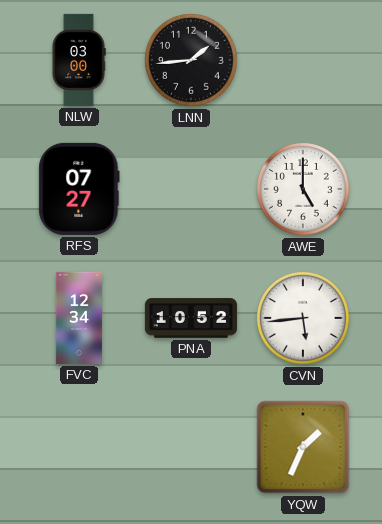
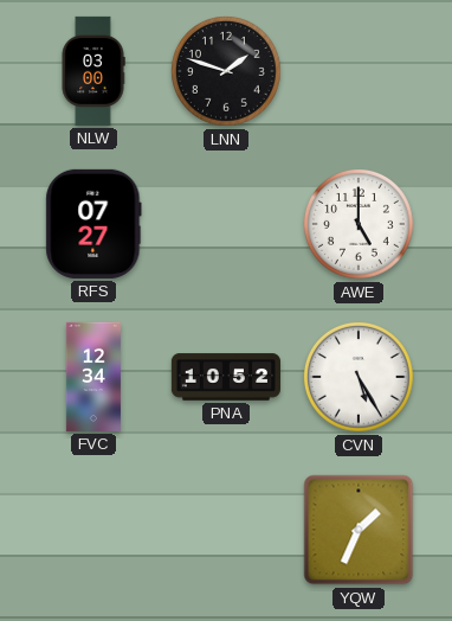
LNN: 1:44 -> 1:48
CVN: 5:44 -> 5:25
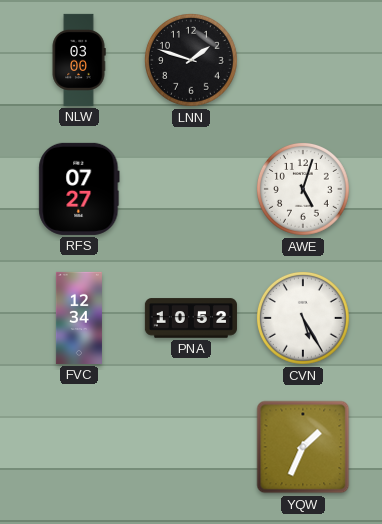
AWE: 5:00 -> 5:03
